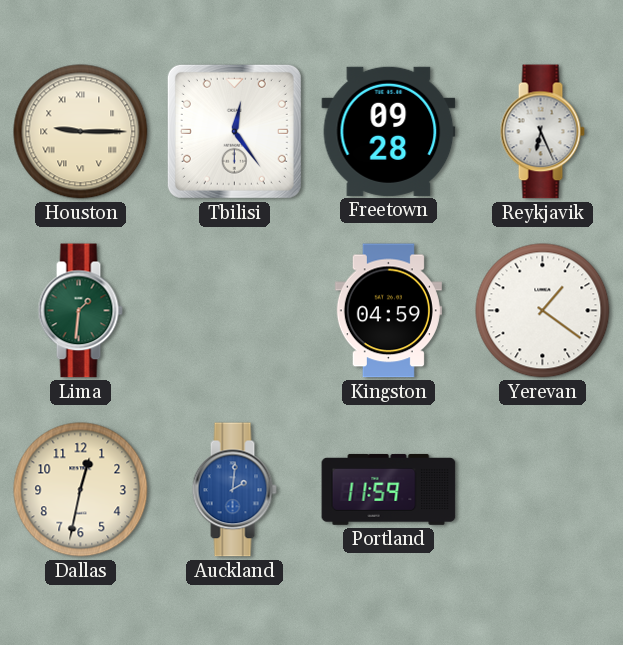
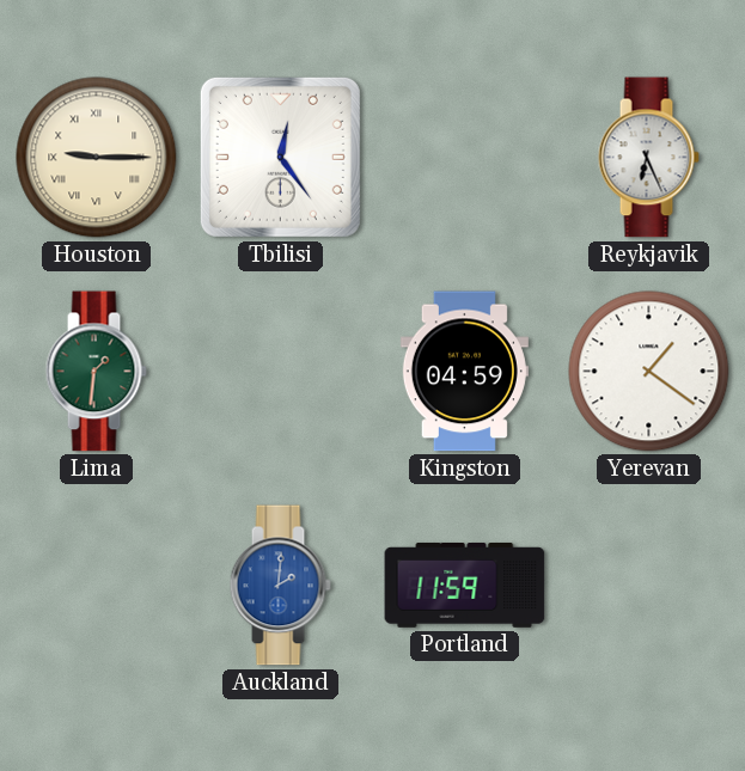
Freetown: 09:28 -> none
Dallas: 12:32 -> none
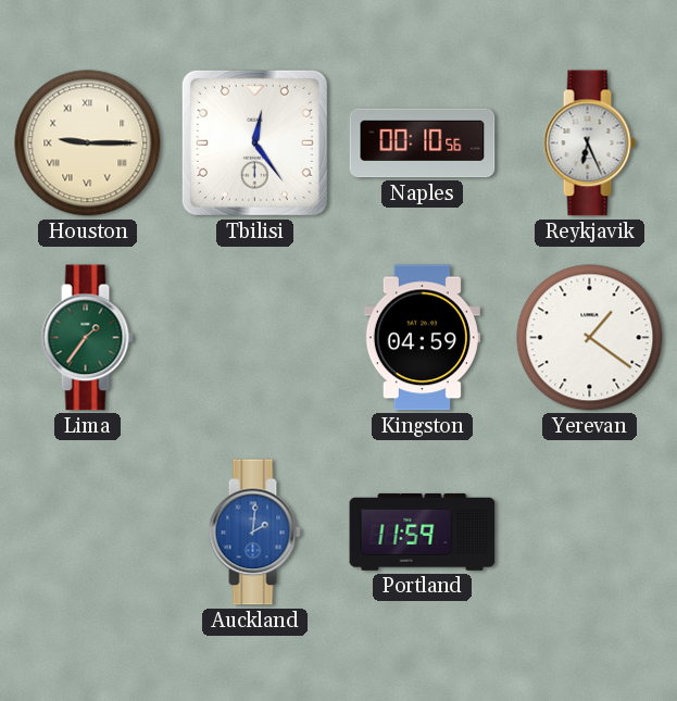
Naples: none -> 00:10
Lima: 1:31 -> 1:36
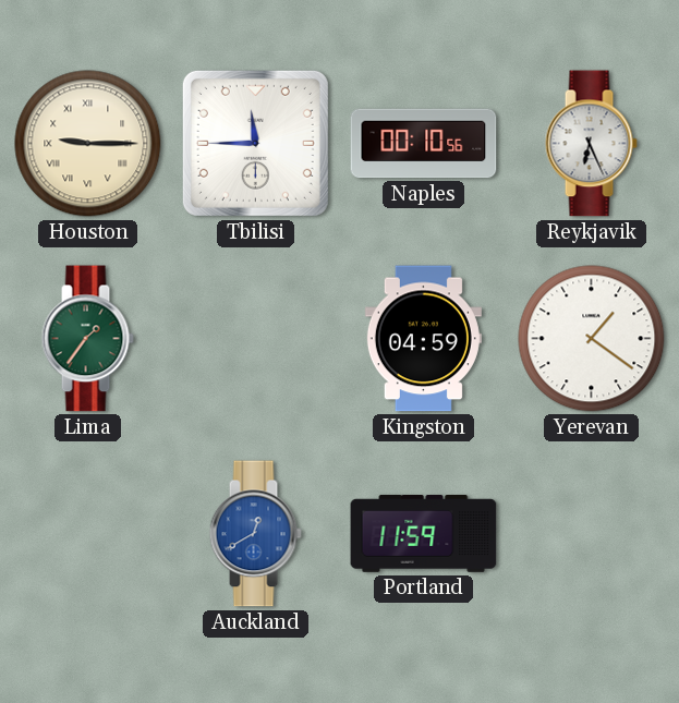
Tbilisi: 12:24 -> 11:45
Auckland: 2:01 -> 12:40
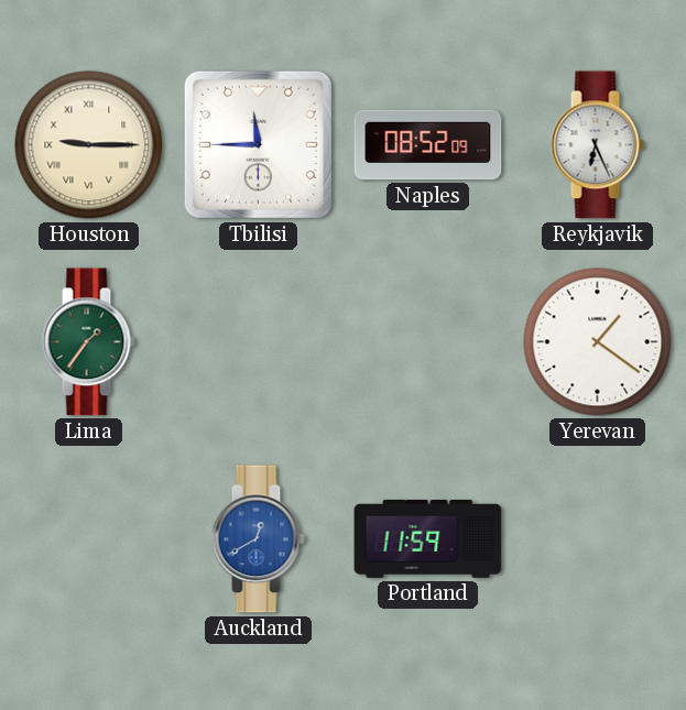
Naples: 00:10 -> 08:52
Kingston: 04:59 -> none
